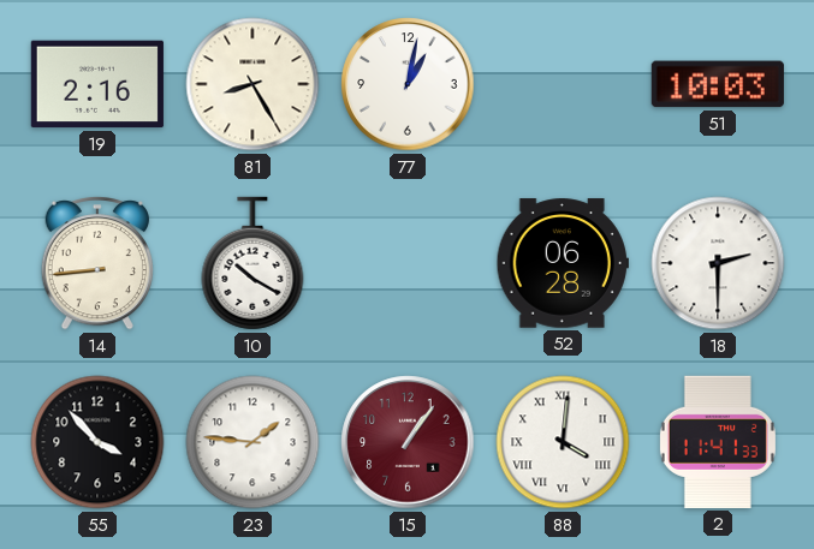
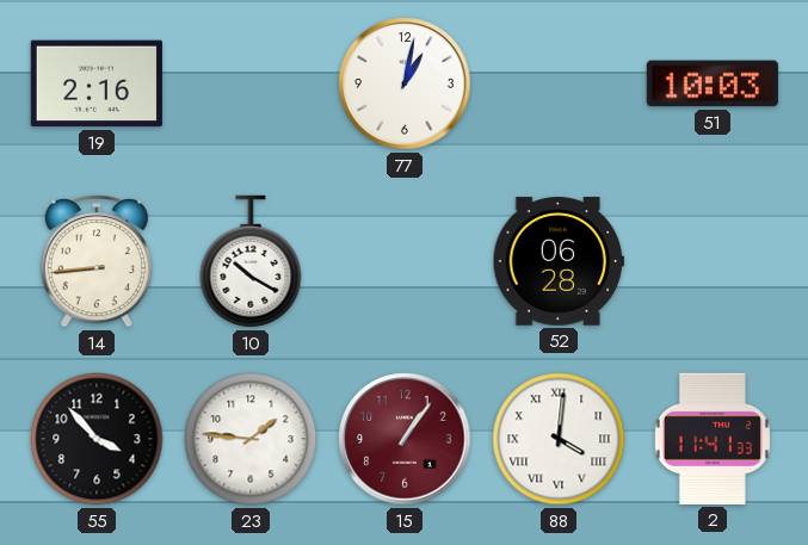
81: 8:25 -> none
18: 2:30 -> none
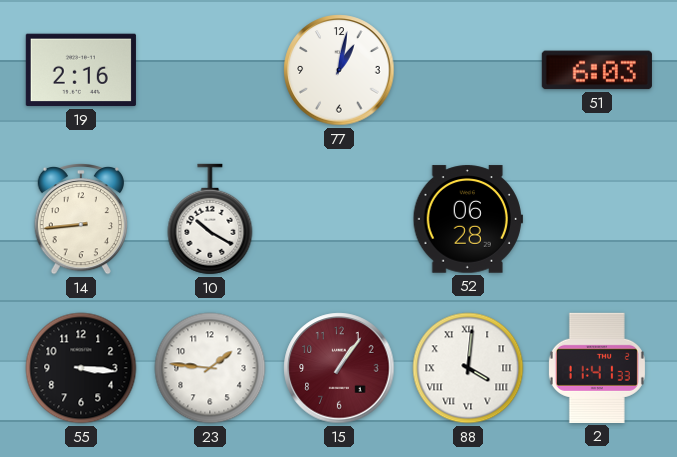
51: 10:03 -> 6:03
55: 3:53 -> 3:16
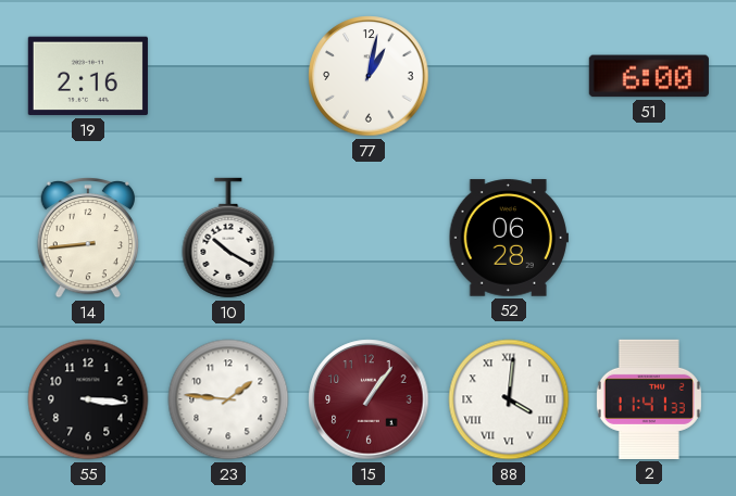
51: 6:03 -> 6:00
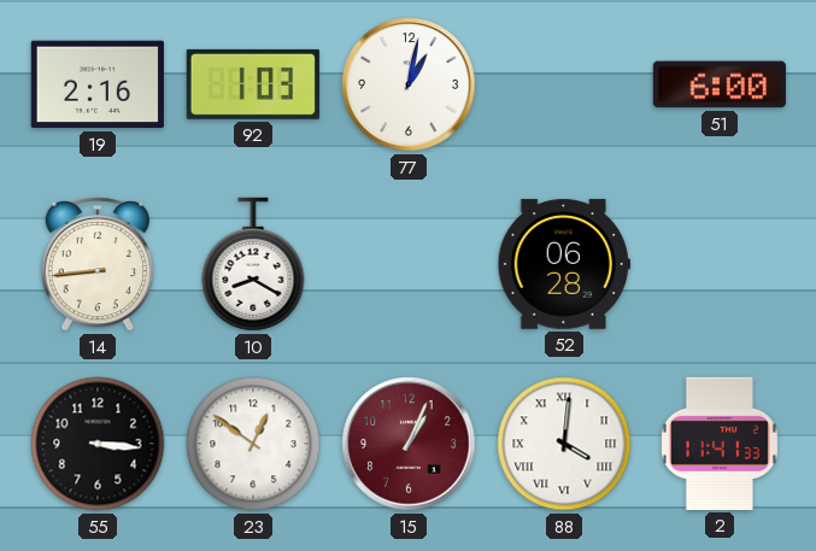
92: none -> 1:03
10: 10:20 -> 8:20
23: 1:46 -> 12:51
15: 1:06 -> 1:04
